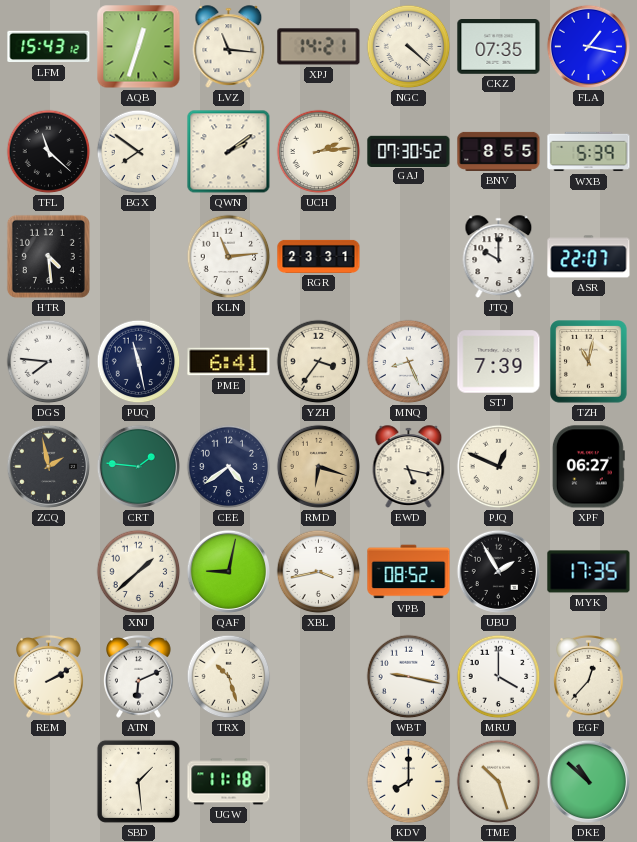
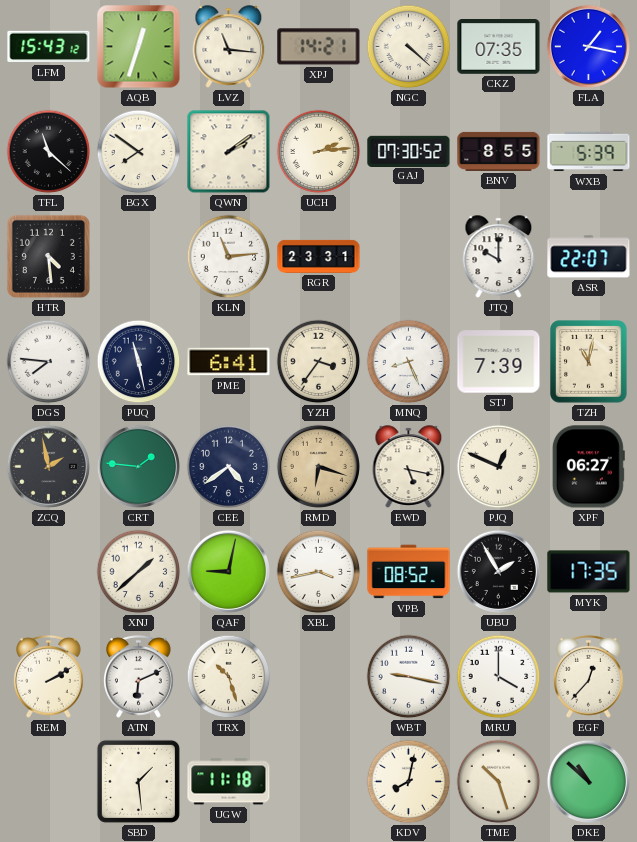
KDV: 8:00 -> 8:02
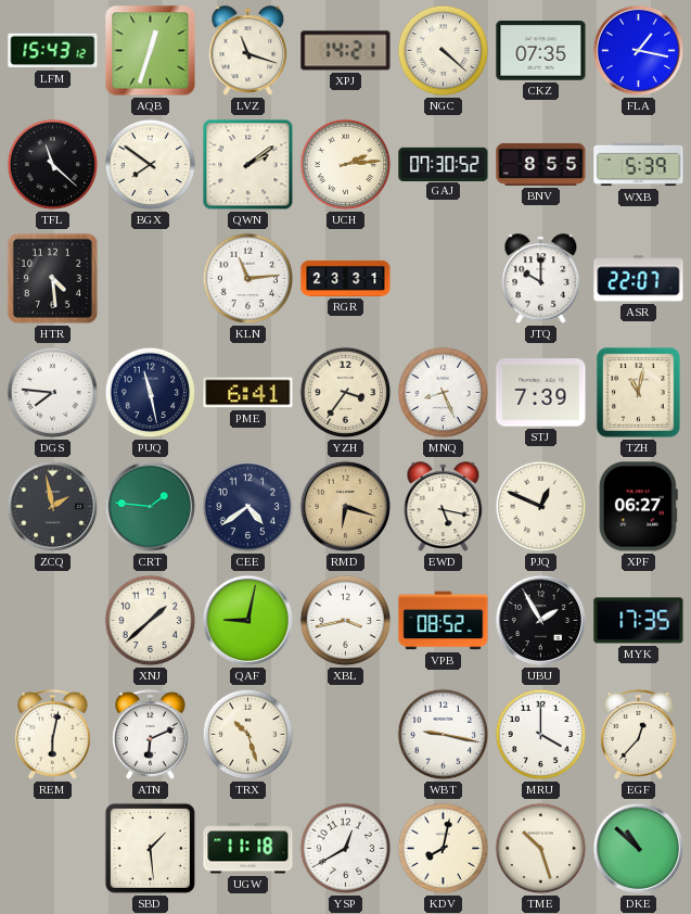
LVZ: 11:16 -> 11:18
REM: 2:10 -> 6:02
YSP: none -> 12:40
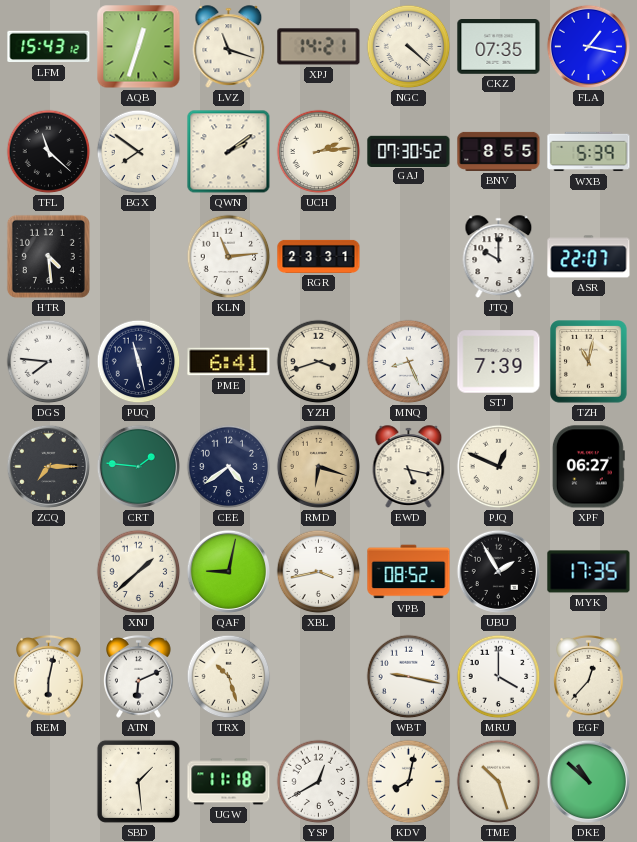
YZH: 3:36 -> 3:42
ZCQ: 1:58 -> 7:15
